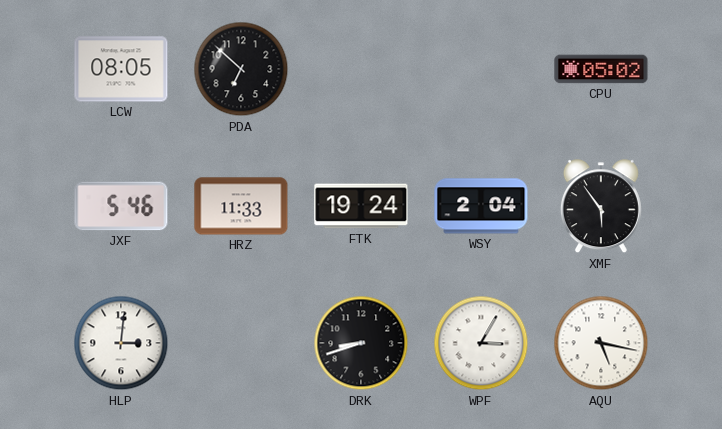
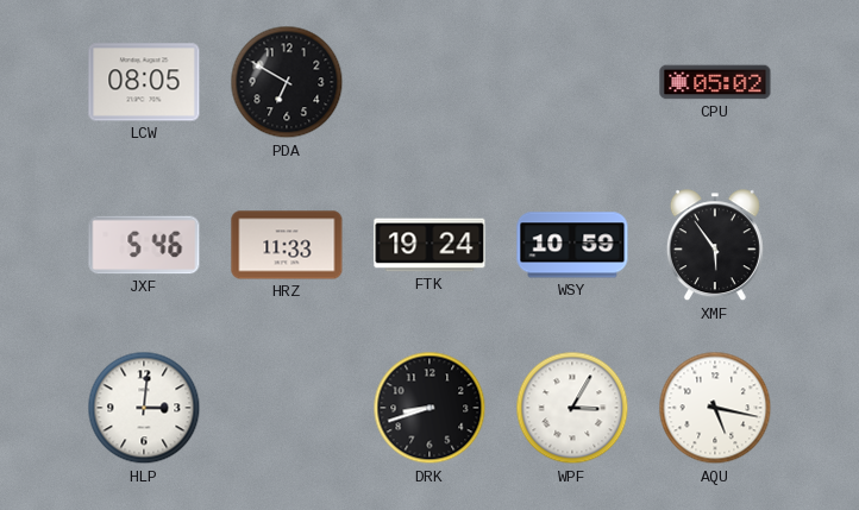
PDA: 6:52 -> 6:50
WSY: 2:04 -> 10:59
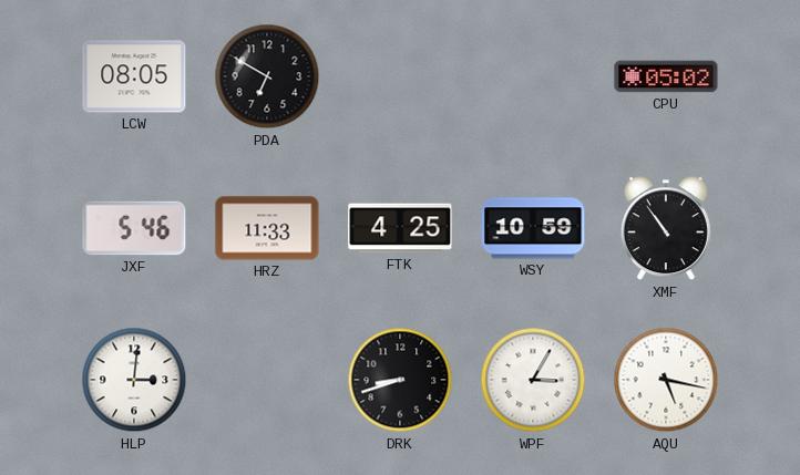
FTK: 19:24 -> 4:25
XMF: 5:54 -> 10:54
